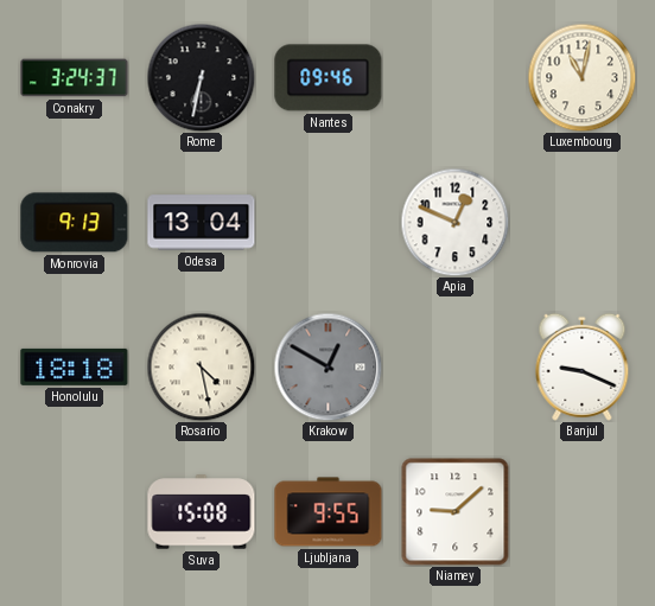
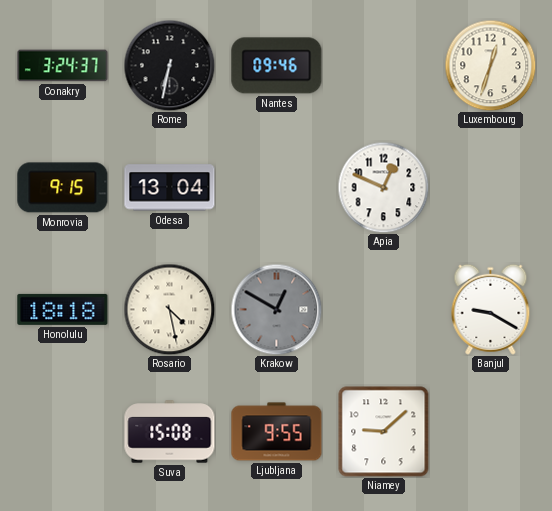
Luxembourg: 11:02 -> 12:33
Monrovia: 9:13 -> 9:15
Banjul: 9:19 -> 9:20
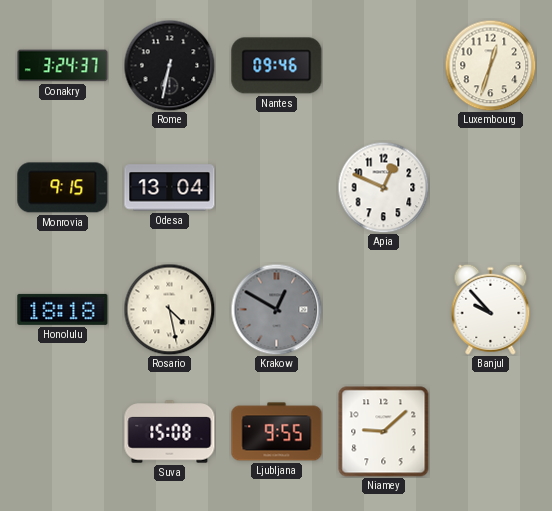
Banjul: 9:20 -> 9:53
